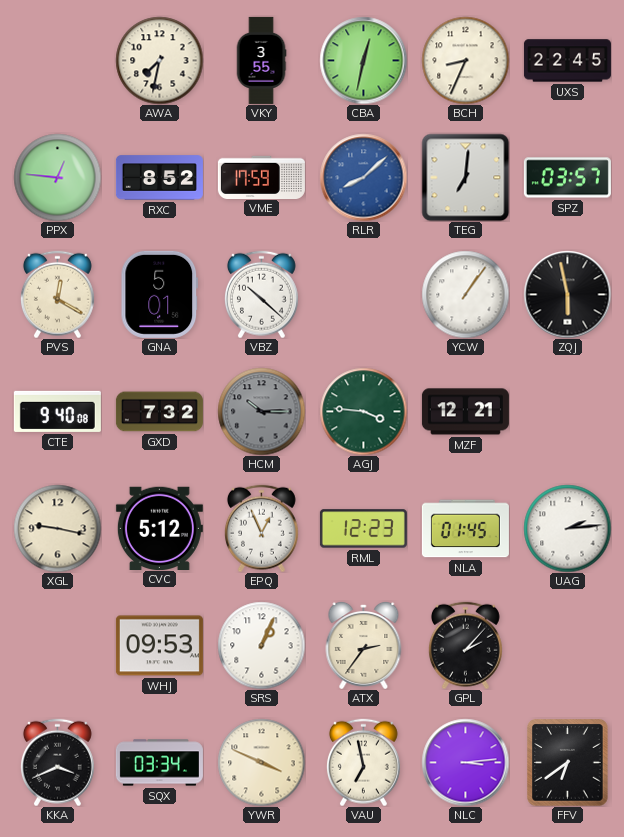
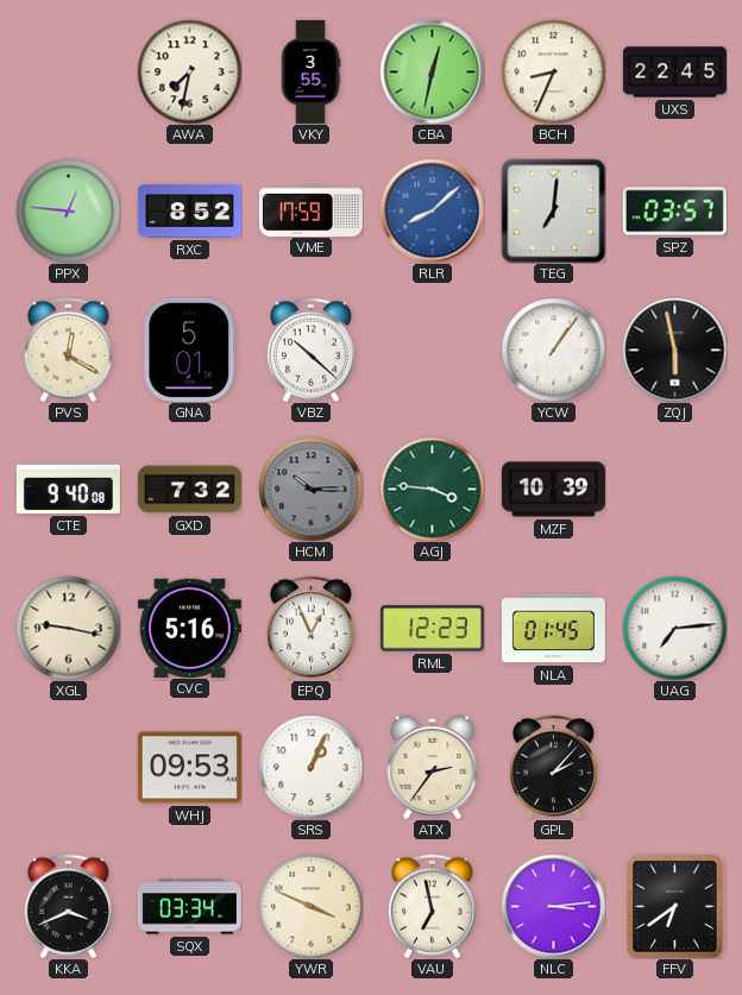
MZF: 12:21 -> 10:39
CVC: 5:12 -> 5:16
UAG: 2:14 -> 7:14
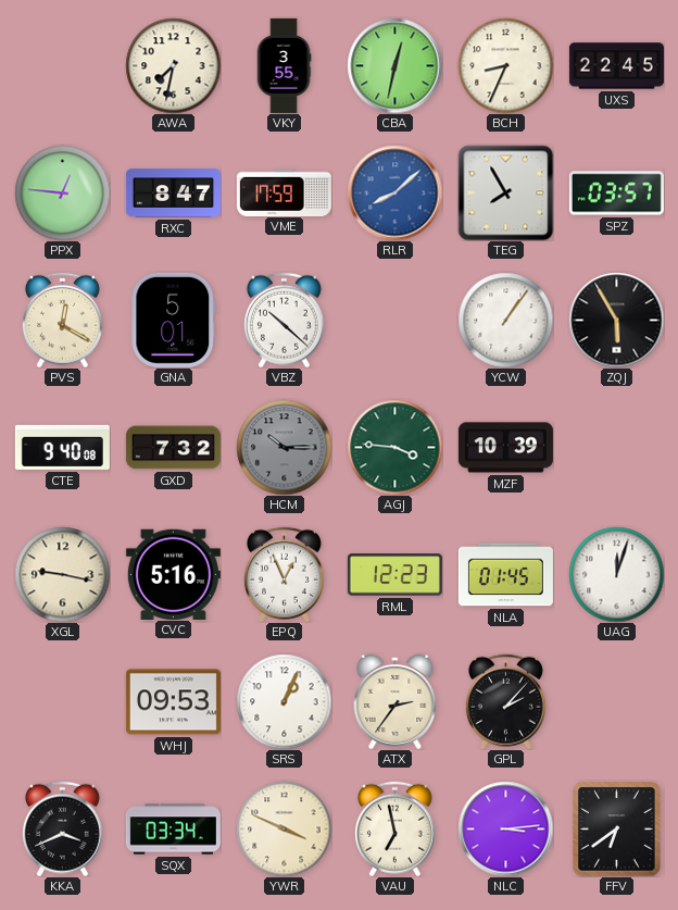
RXC: 8:52 -> 8:47
TEG: 7:01 -> 7:55
ZQJ: 5:58 -> 5:55
UAG: 7:14 -> 12:03
